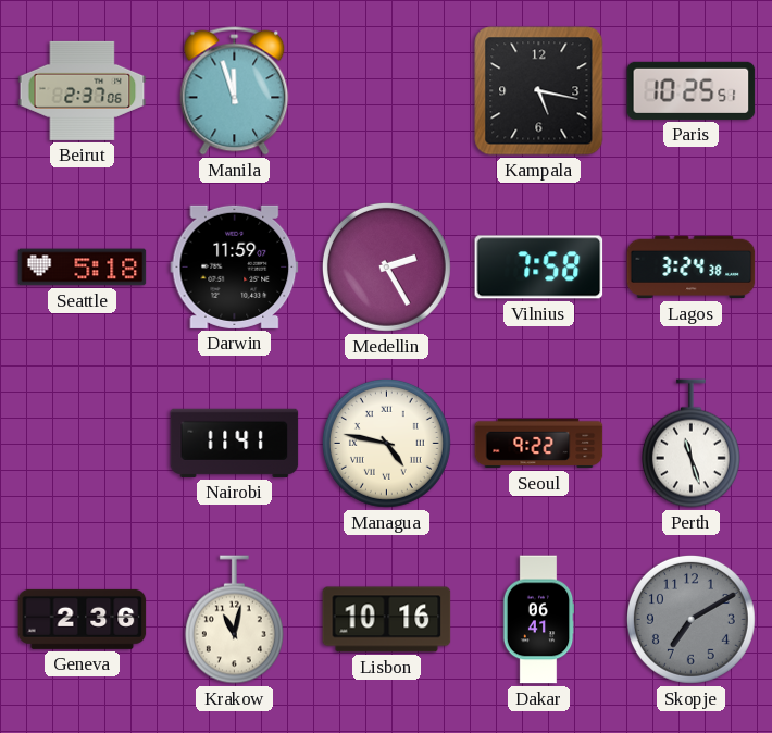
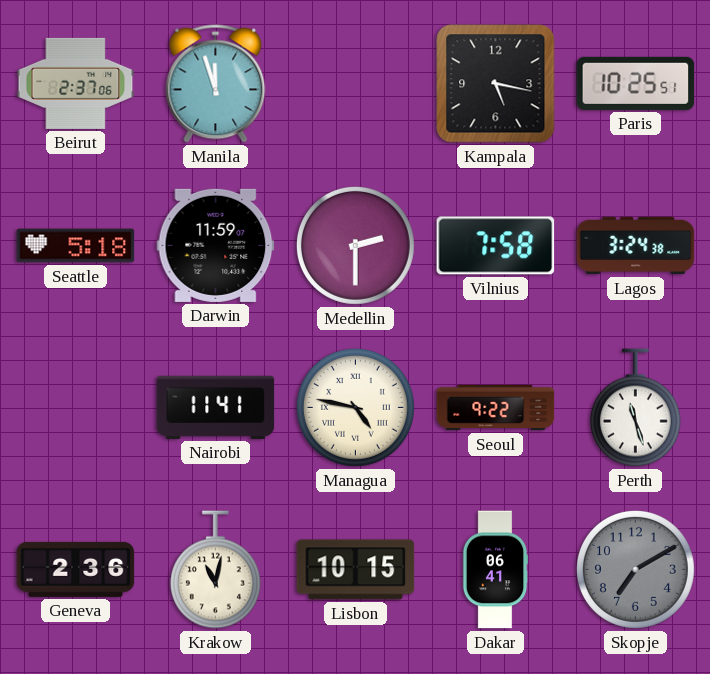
Medellin: 2:25 -> 2:30
Lisbon: 10:16 -> 10:15
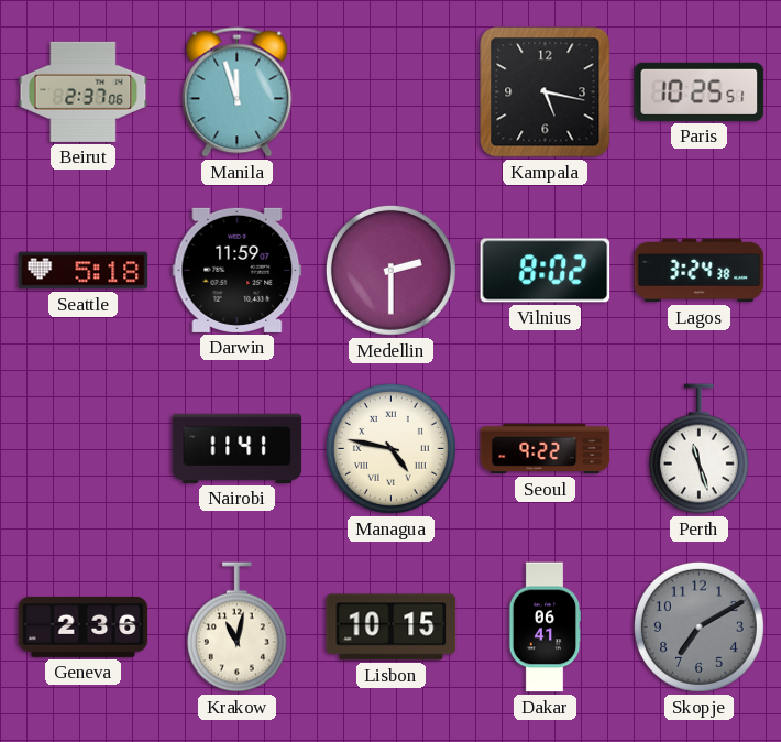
Vilnius: 7:58 -> 8:02
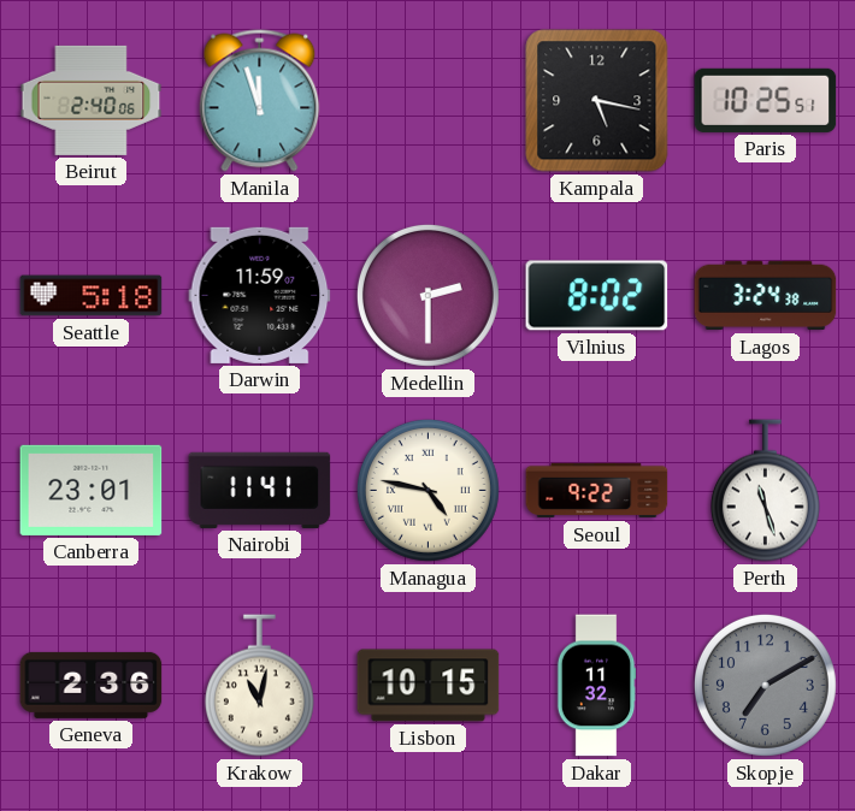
Beirut: 2:37 -> 2:40
Canberra: none -> 23:01
Dakar: 06:41 -> 11:32
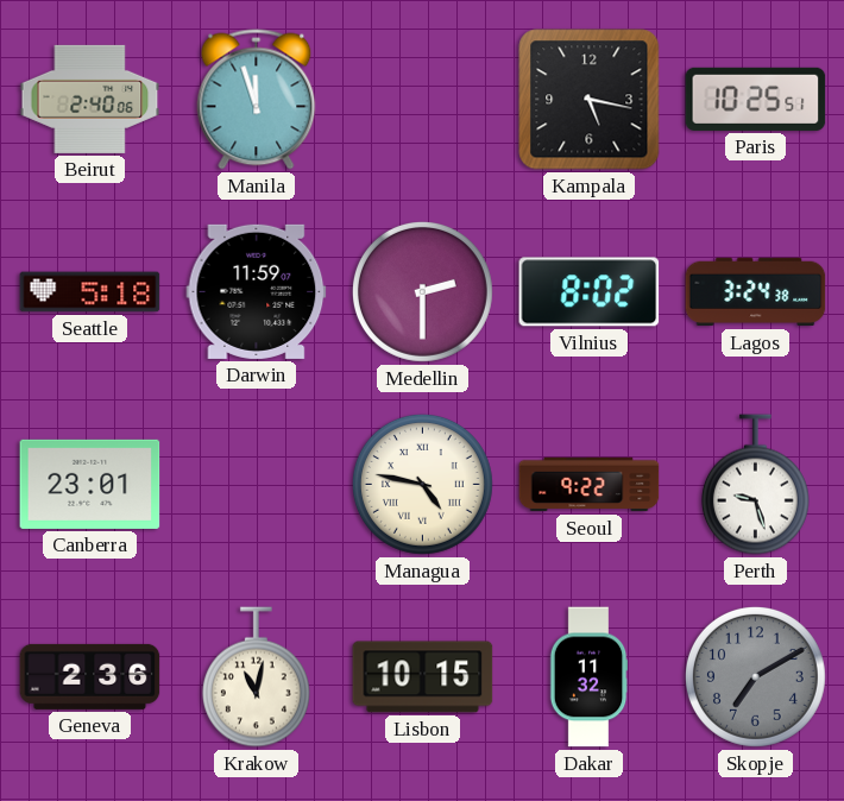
Nairobi: 11:41 -> none
Perth: 11:27 -> 9:27
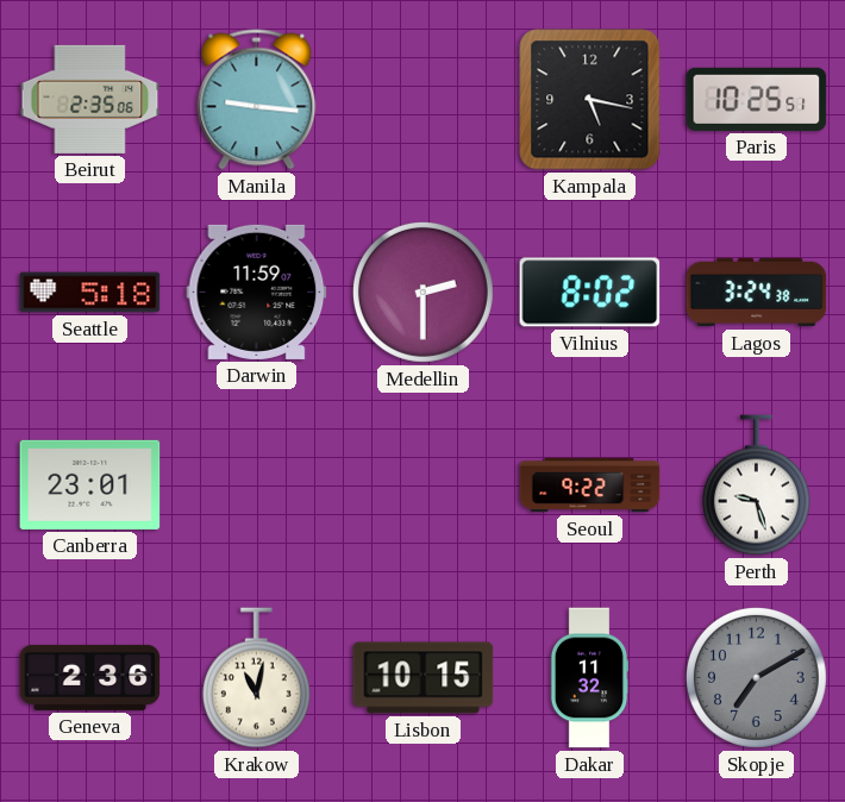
Beirut: 2:40 -> 2:35
Manila: 11:57 -> 9:16
Managua: 4:47 -> none
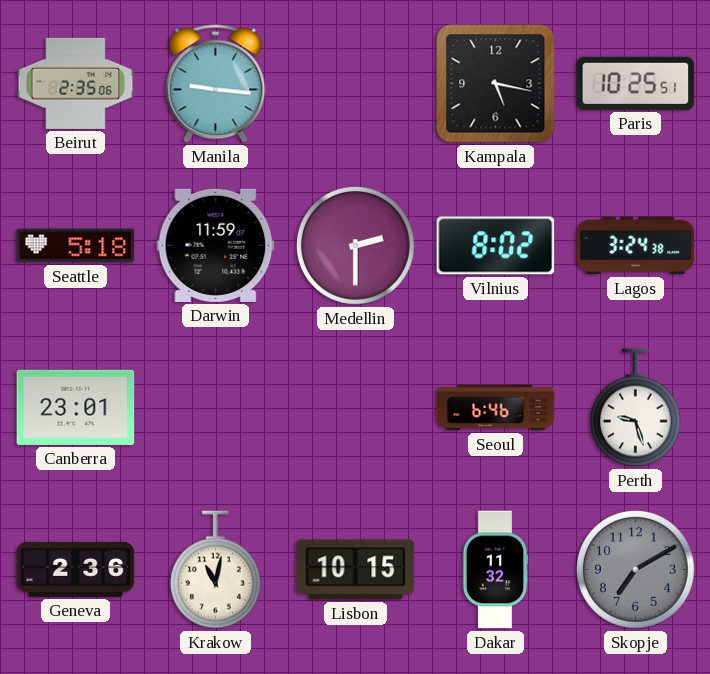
Seoul: 9:22 -> 6:46
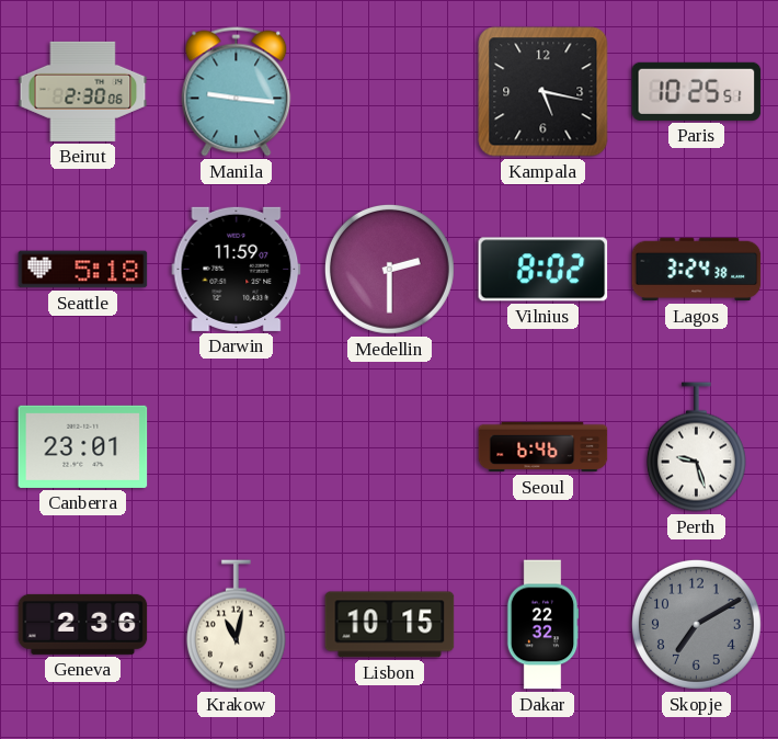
Beirut: 2:35 -> 2:30
Dakar: 11:32 -> 22:32
